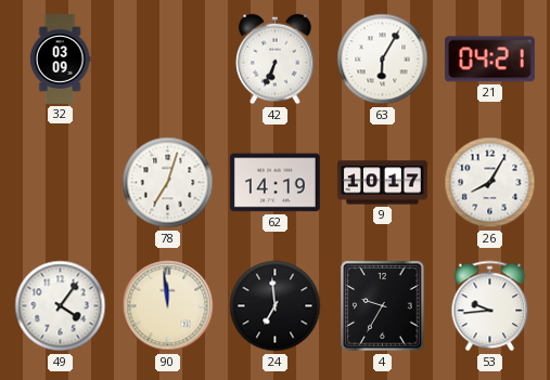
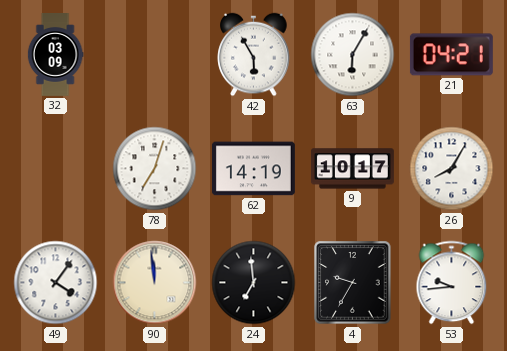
42: 6:34 -> 5:55
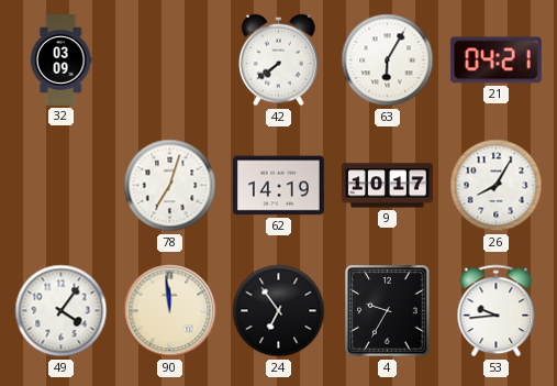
42: 5:55 -> 7:39
24: 6:59 -> 6:54
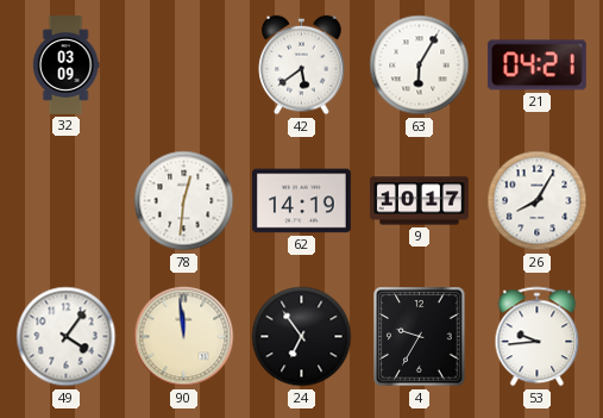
42: 7:39 -> 5:39
78: 7:03 -> 12:31
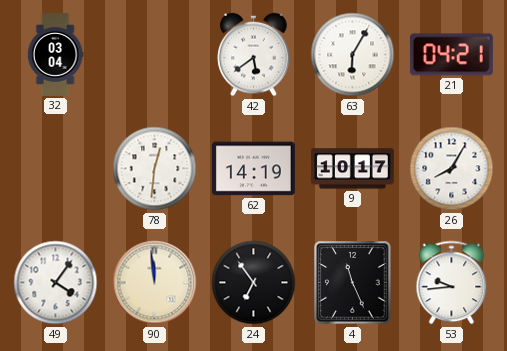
32: 03:09 -> 03:04
4: 9:35 -> 11:26
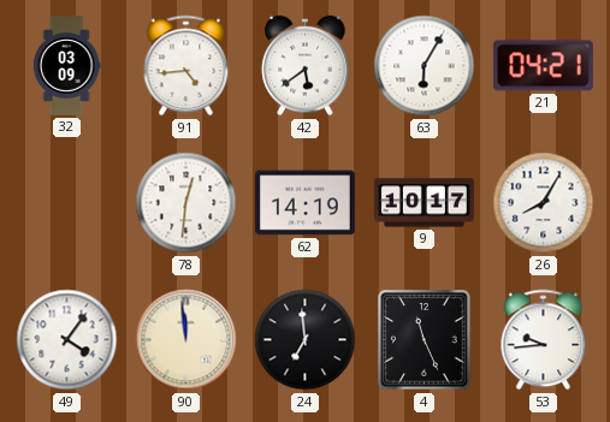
32: 03:04 -> 03:09
91: none -> 4:44
24: 6:54 -> 6:59
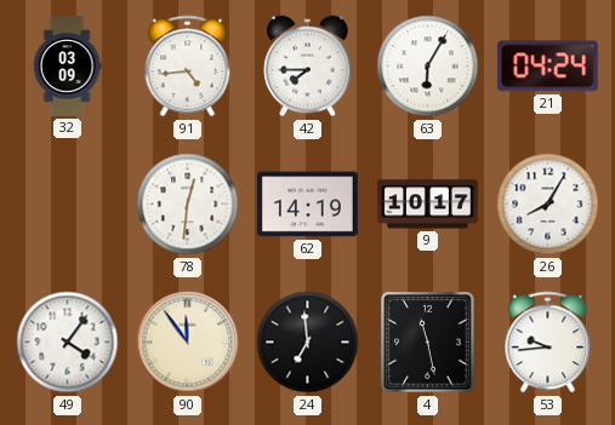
42: 5:39 -> 7:45
21: 04:21 -> 04:24
90: 11:59 -> 11:54
4: 11:26 -> 11:28
